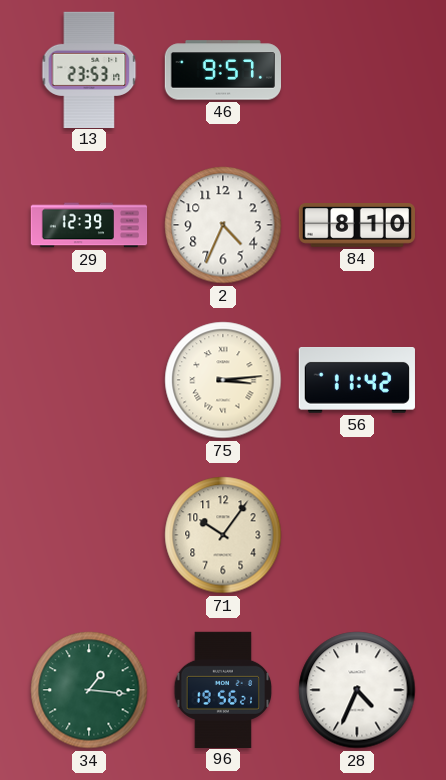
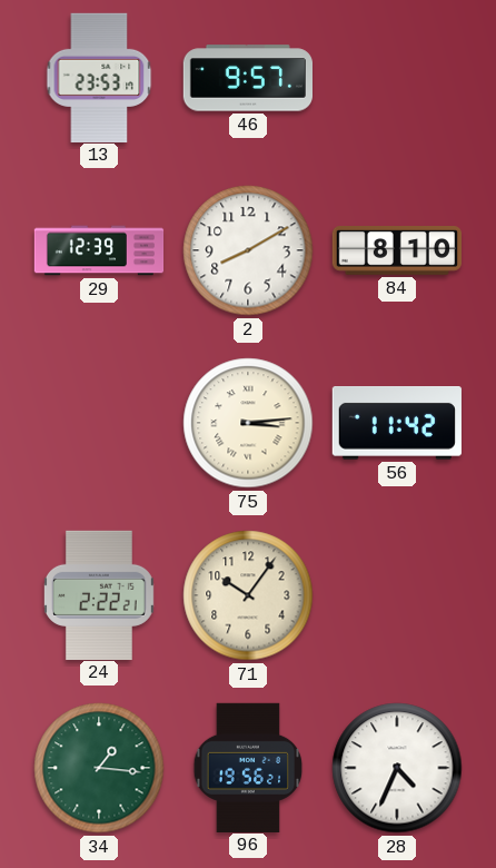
2: 4:34 -> 8:10
24: none -> 2:22
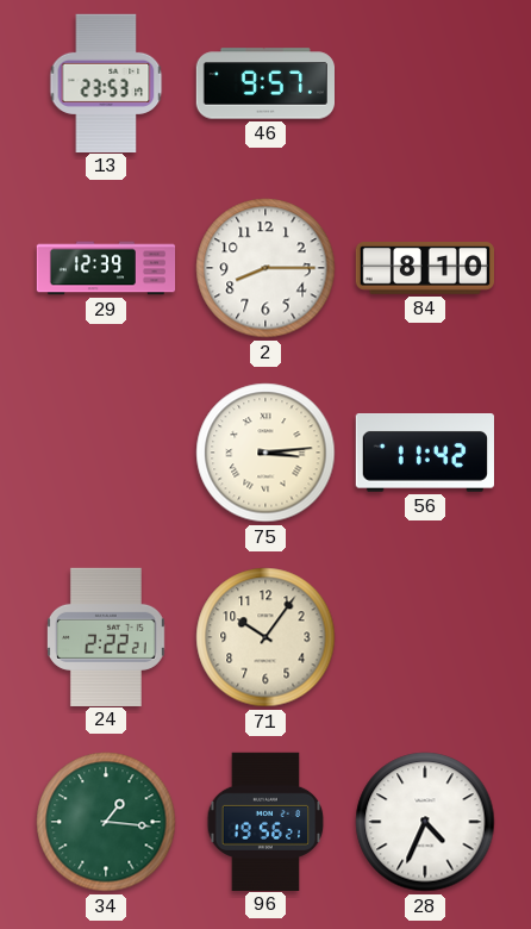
2: 8:10 -> 8:15
